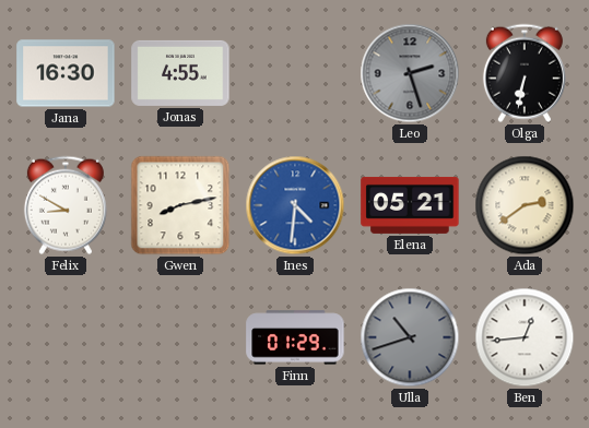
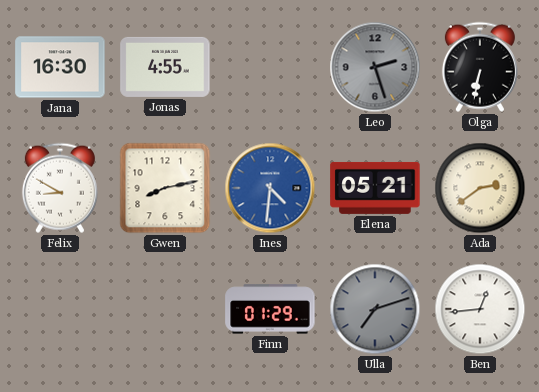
Ulla: 10:42 -> 7:12
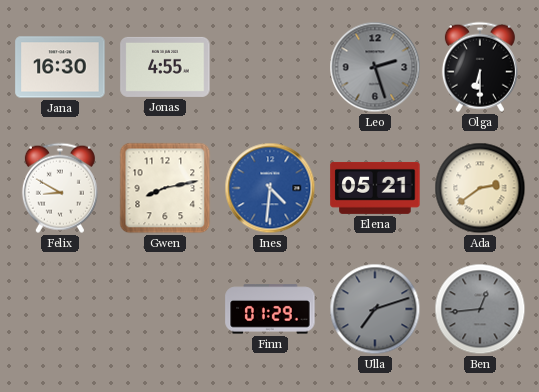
Olga: 6:32 -> 6:30
Ben dial: white -> grey
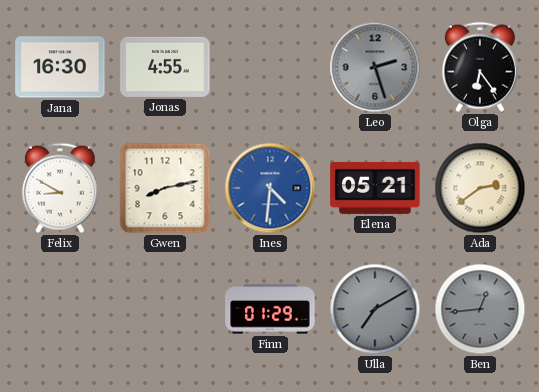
Olga: 6:30 -> 6:24
Ulla: 7:12 -> 7:10
